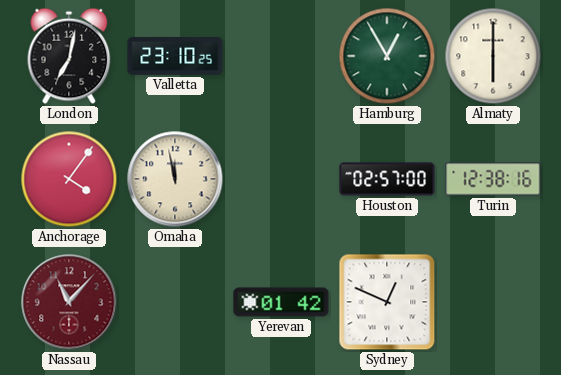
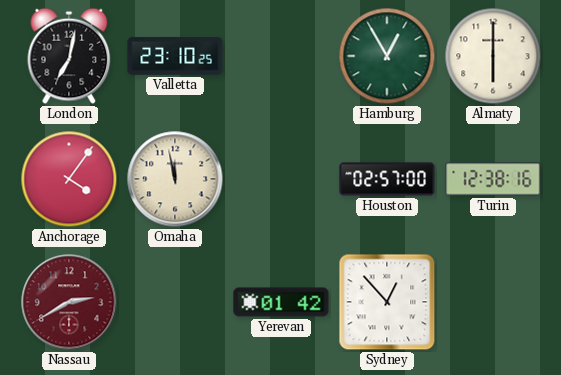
Nassau: 11:07 -> 2:40
Sydney: 12:49 -> 12:53
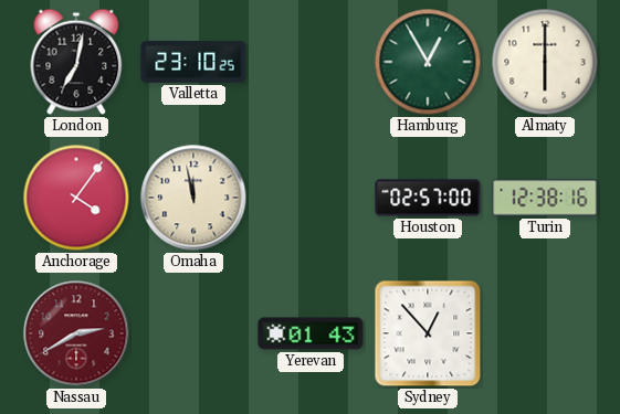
Yerevan: 01:42 -> 01:43
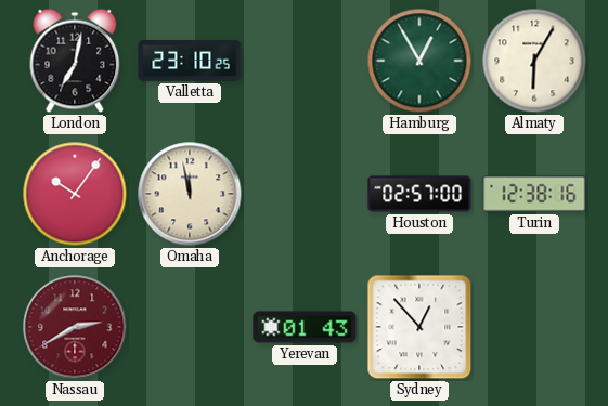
Almaty: 6:00 -> 6:05
Anchorage: 4:06 -> 10:06
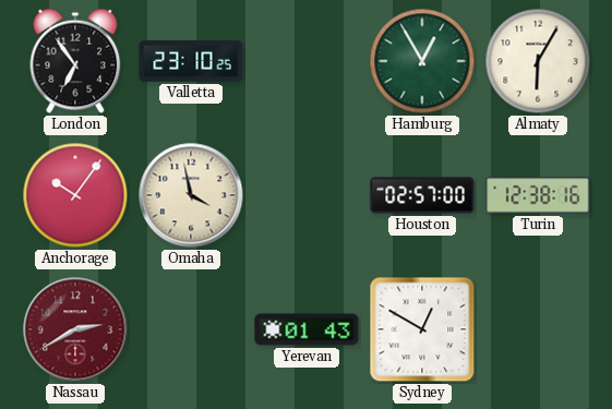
London: 7:02 -> 6:54
Omaha: 11:58 -> 3:58
Sydney: 12:53 -> 12:50
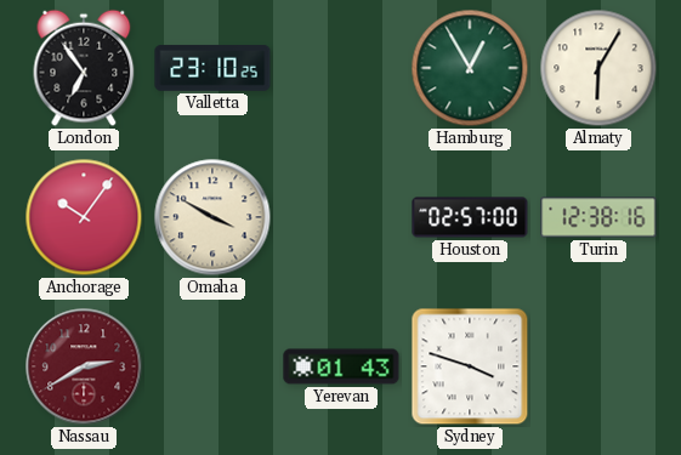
Omaha: 3:58 -> 3:50
Sydney: 12:50 -> 3:48
